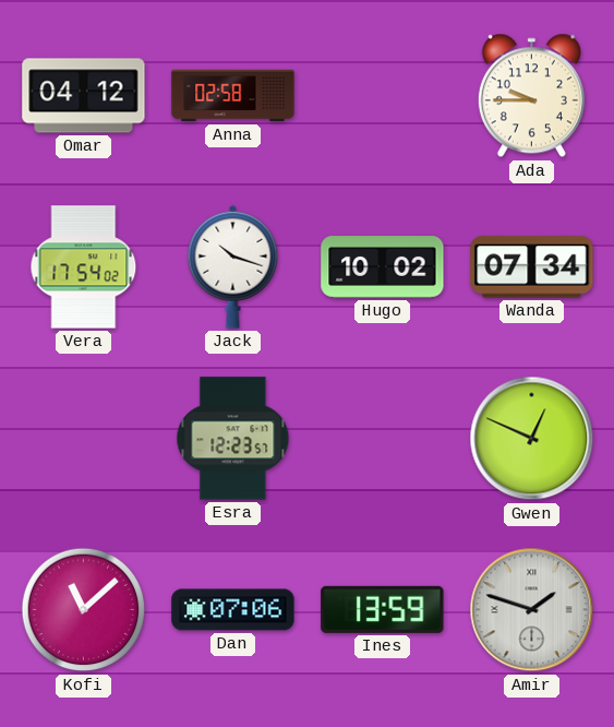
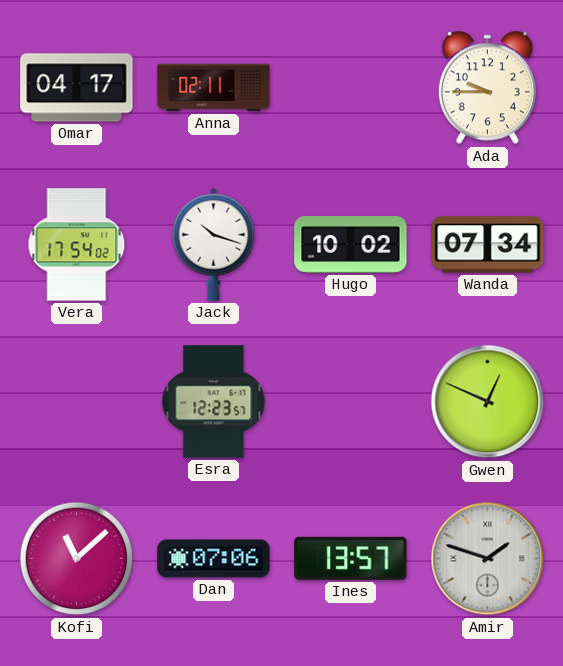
Omar: 04:12 -> 04:17
Anna: 02:58 -> 02:11
Ines: 13:59 -> 13:57
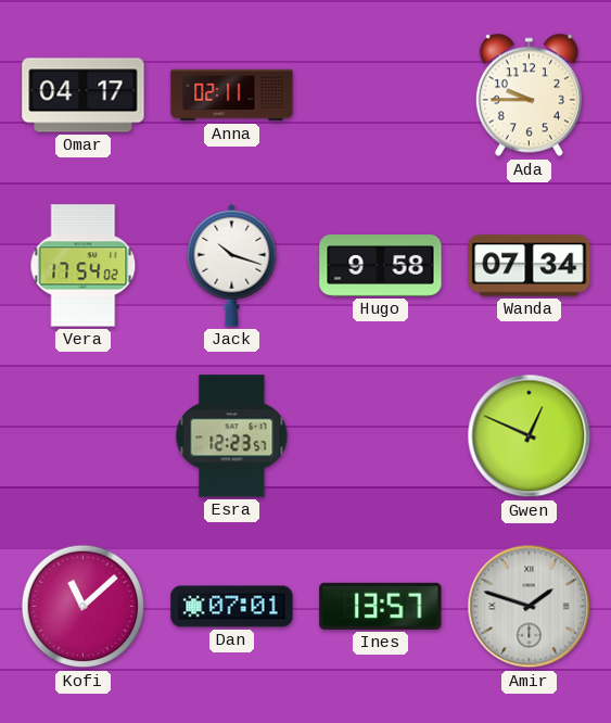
Hugo: 10:02 -> 9:58
Dan: 07:06 -> 07:01
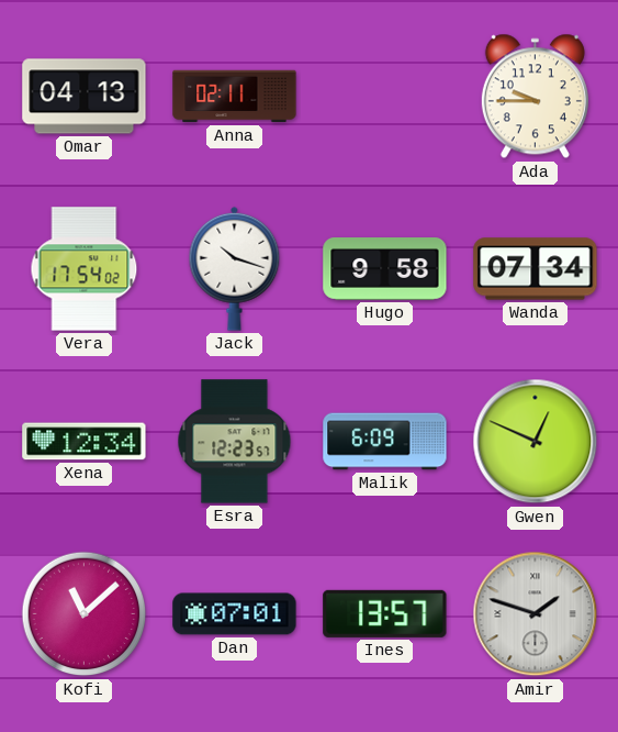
Omar: 04:17 -> 04:13
Xena: none -> 12:34
Malik: none -> 6:09
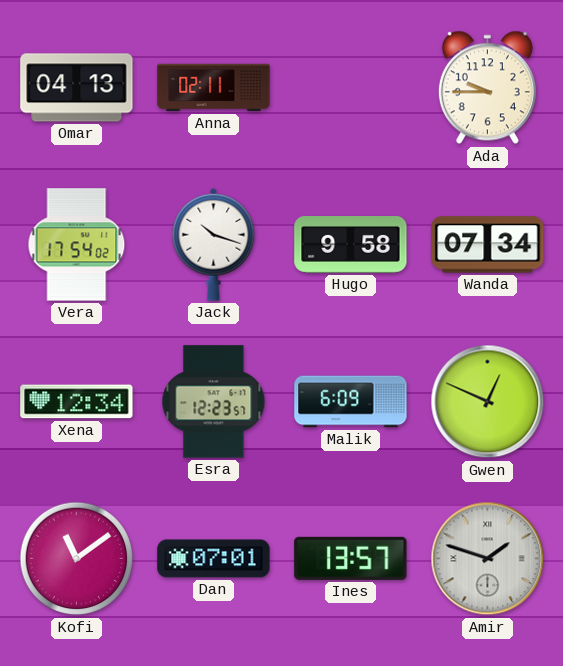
Kofi: 11:08 -> 11:09
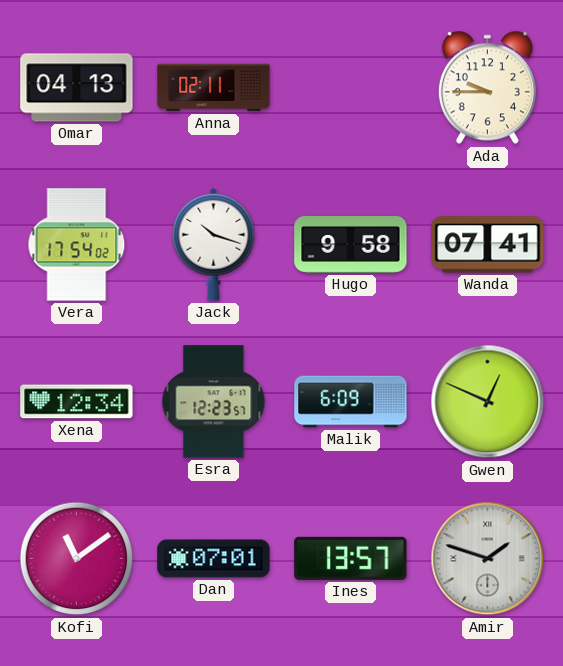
Wanda: 07:34 -> 07:41
